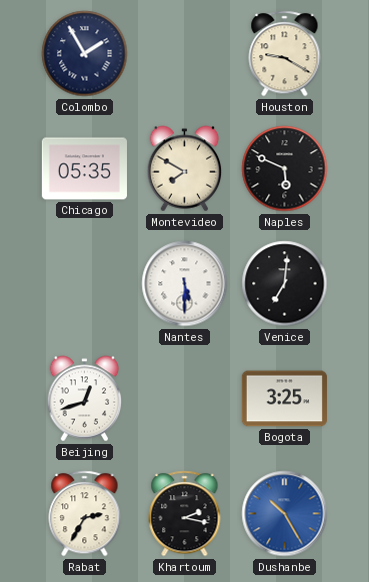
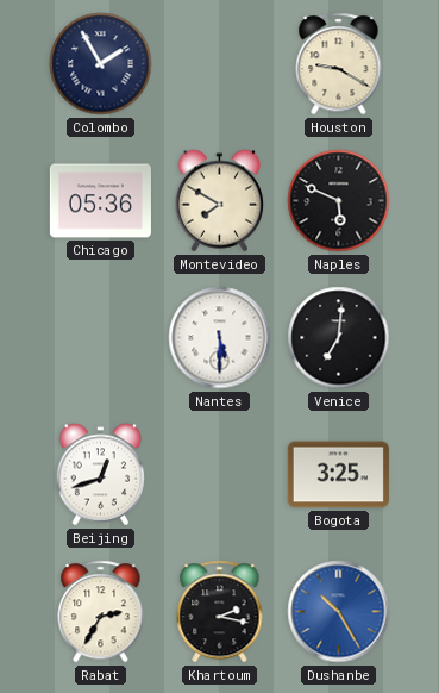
Chicago: 05:35 -> 05:36
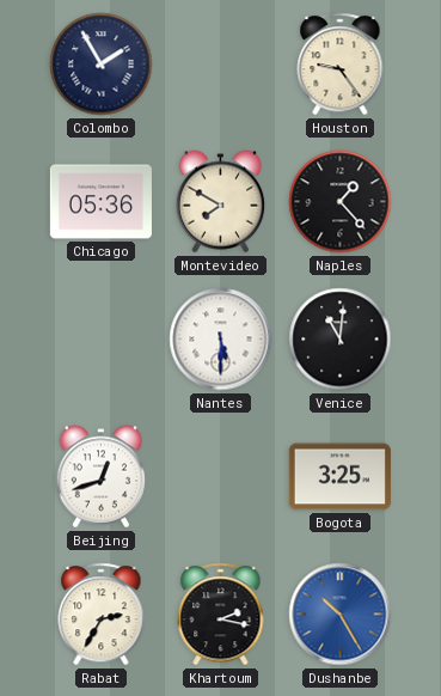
Houston: 9:20 -> 9:24
Naples: 5:49 -> 1:23
Venice: 7:01 -> 11:01
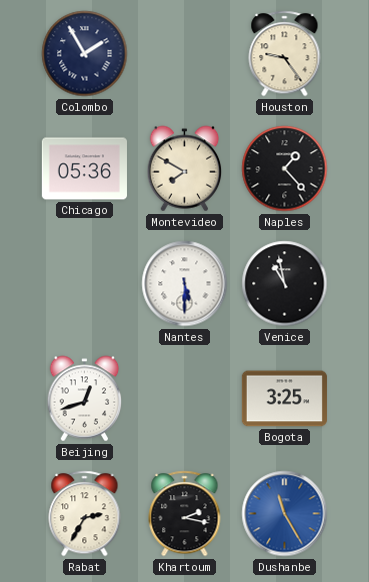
Venice: 11:01 -> 10:58
Dushanbe: 10:25 -> 11:25
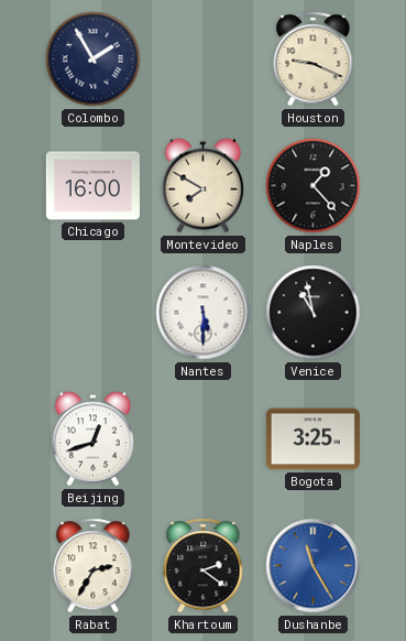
Houston: 9:24 -> 9:19
Chicago: 05:36 -> 16:00
Khartoum: 2:17 -> 2:21
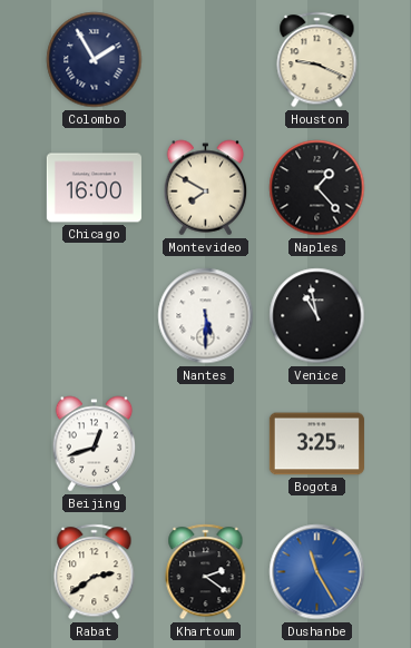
Rabat: 2:35 -> 2:39
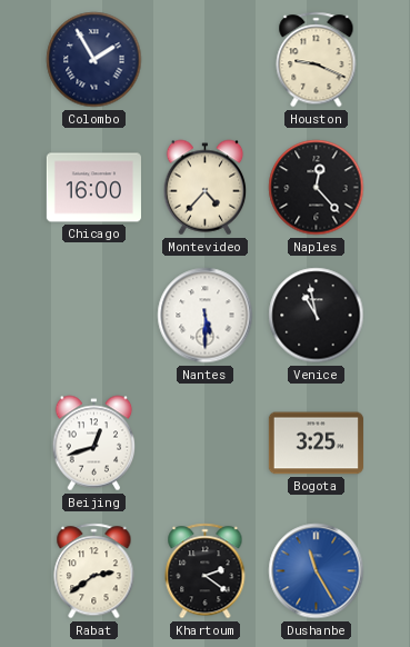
Montevideo: 7:50 -> 4:37
Naples: 1:23 -> 12:23
